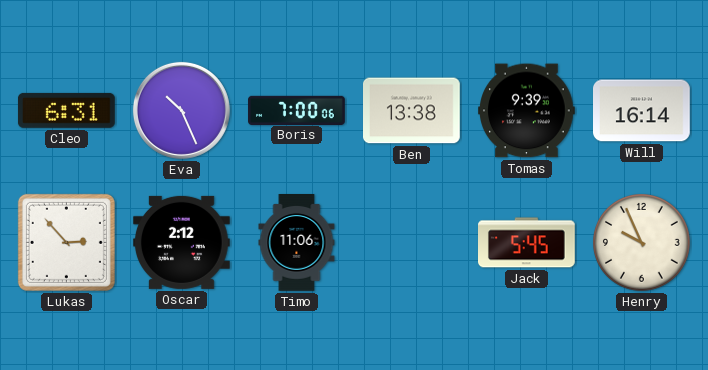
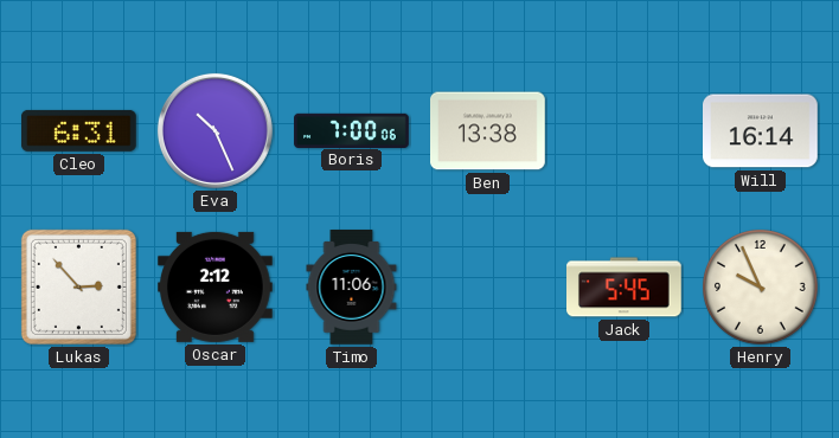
Tomas: 9:39 -> none
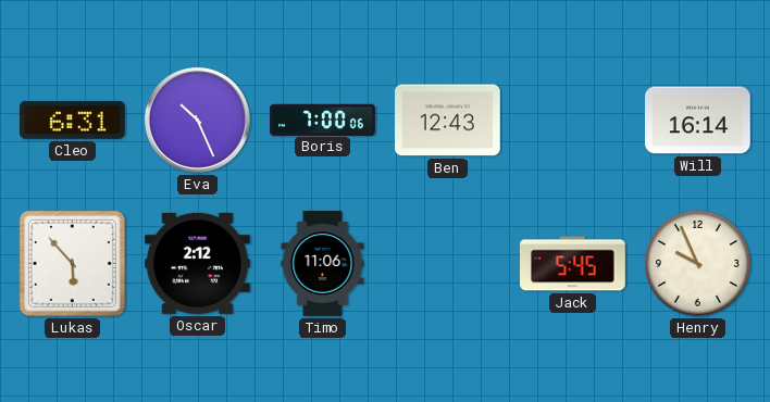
Ben: 13:38 -> 12:43
Lukas: 2:53 -> 5:53
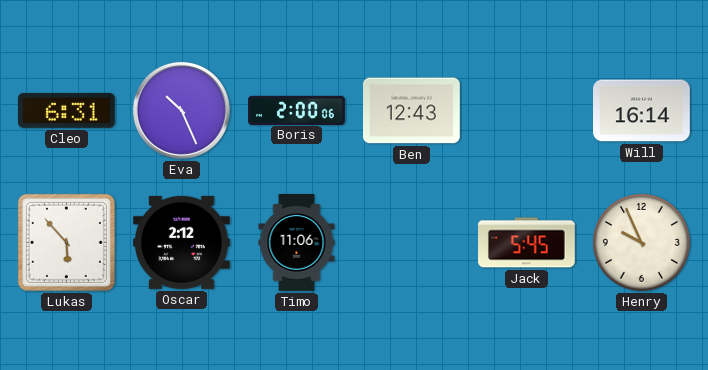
Boris: 7:00 -> 2:00
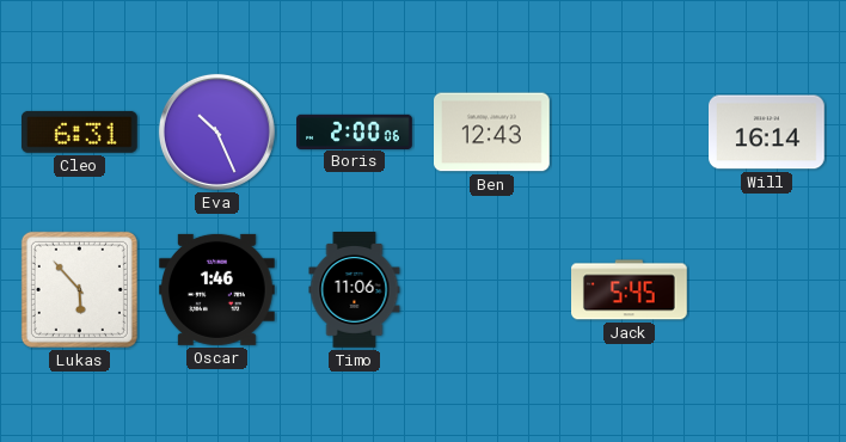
Oscar: 2:12 -> 1:46
Henry: 9:56 -> none
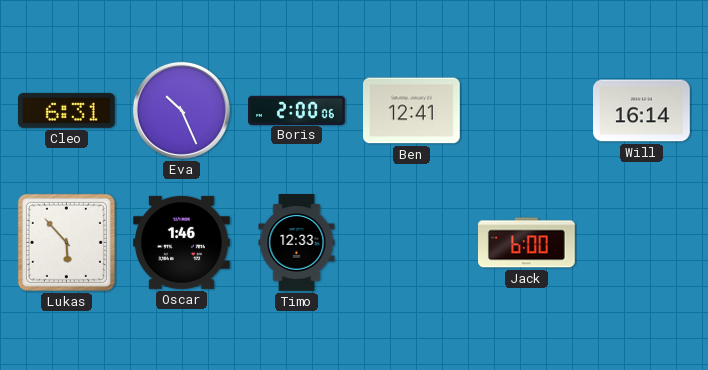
Ben: 12:43 -> 12:41
Timo: 11:06 -> 12:33
Jack: 5:45 -> 6:00
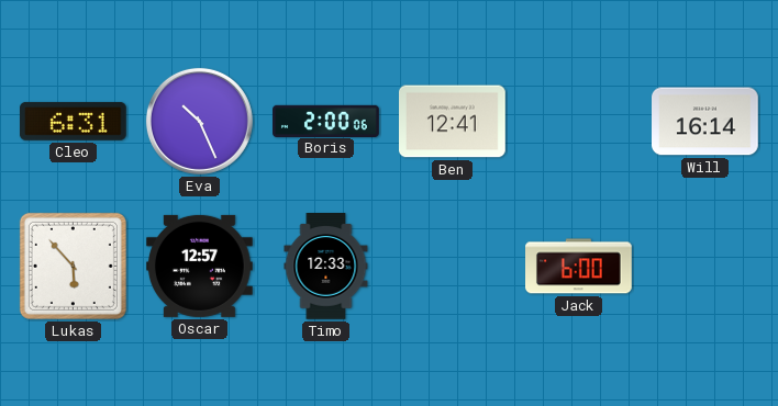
Oscar: 1:46 -> 12:57
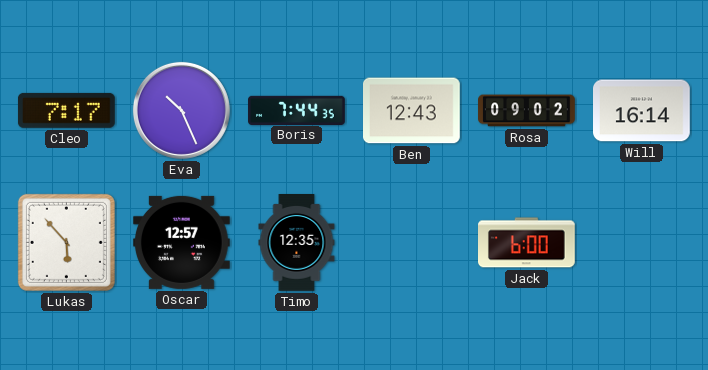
Cleo: 6:31 -> 7:17
Boris: 2:00 -> 7:44
Ben: 12:41 -> 12:43
Rosa: none -> 09:02
Timo: 12:33 -> 12:35
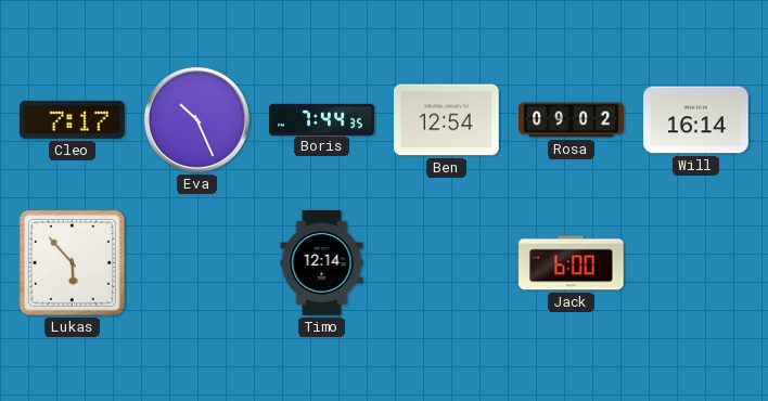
Ben: 12:43 -> 12:54
Oscar: 12:57 -> none
Timo: 12:35 -> 12:14
